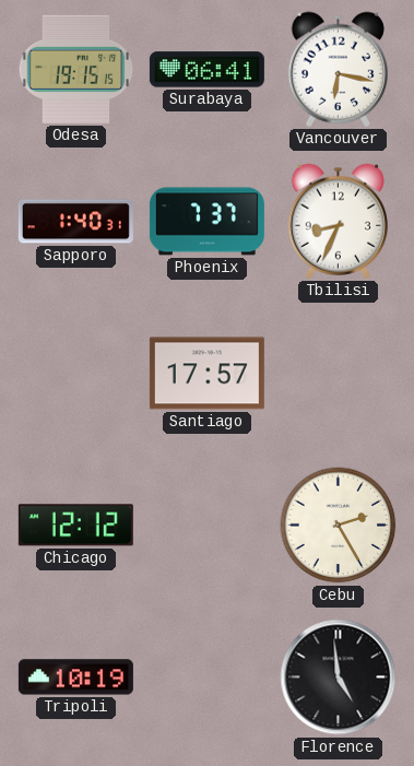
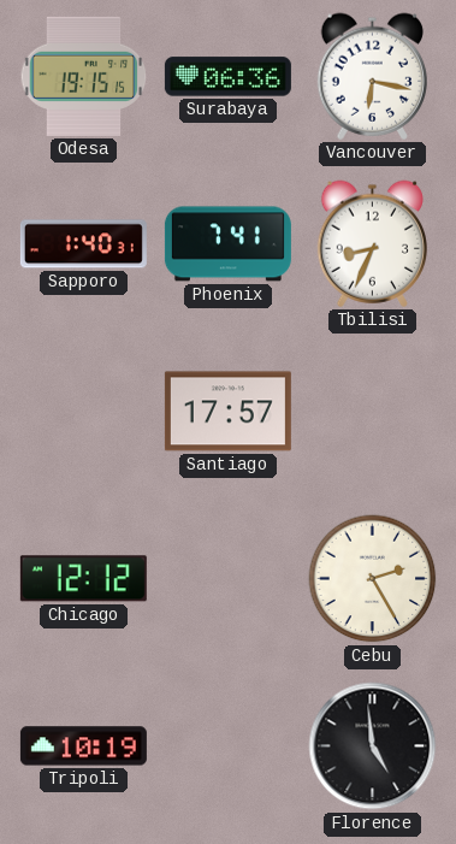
Surabaya: 06:41 -> 06:36
Phoenix: 7:37 -> 7:41
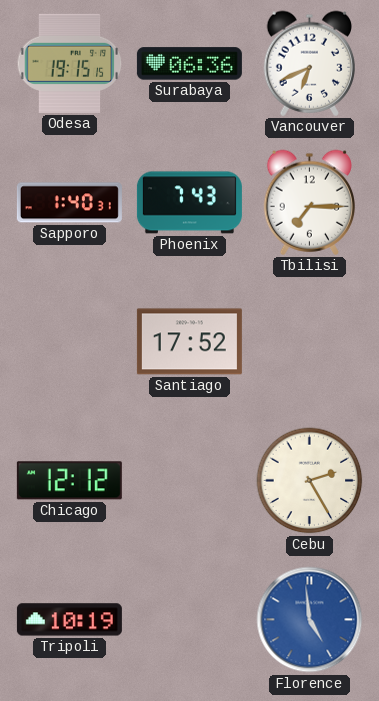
Vancouver: 6:17 -> 6:41
Phoenix: 7:41 -> 7:43
Tbilisi: 8:34 -> 7:15
Santiago: 17:57 -> 17:52
Florence dial: black -> blue
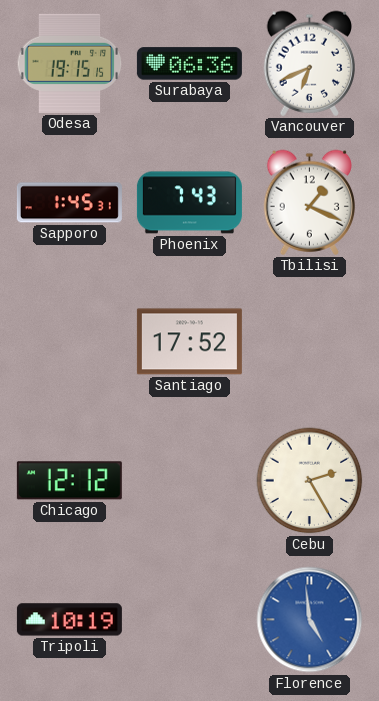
Sapporo: 1:40 -> 1:45
Tbilisi: 7:15 -> 1:19
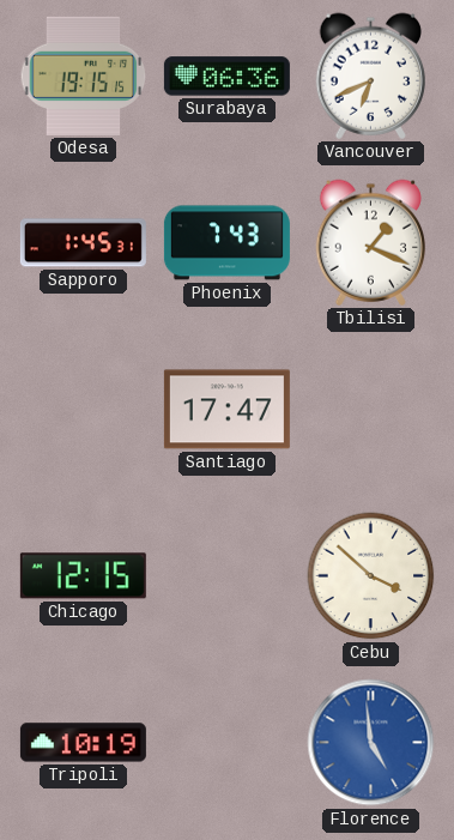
Santiago: 17:52 -> 17:47
Chicago: 12:12 -> 12:15
Cebu: 2:25 -> 3:52
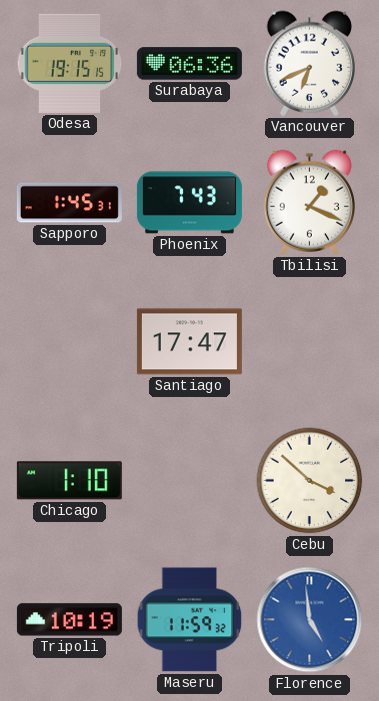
Chicago: 12:15 -> 1:10
Maseru: none -> 11:59
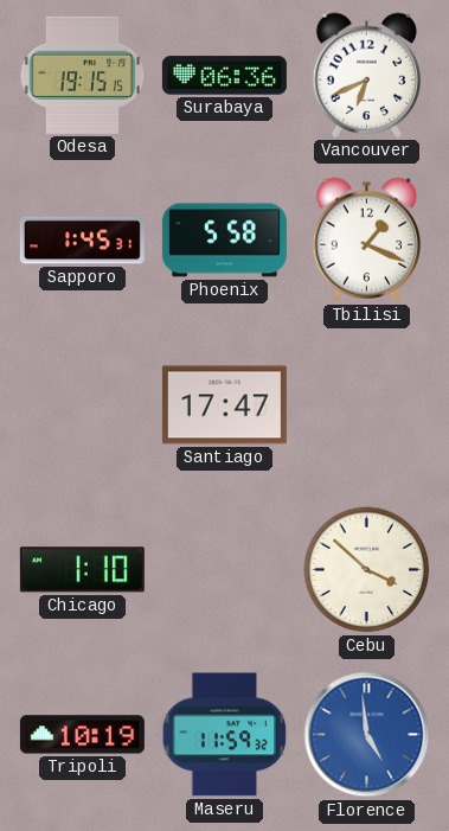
Phoenix: 7:43 -> 5:58
